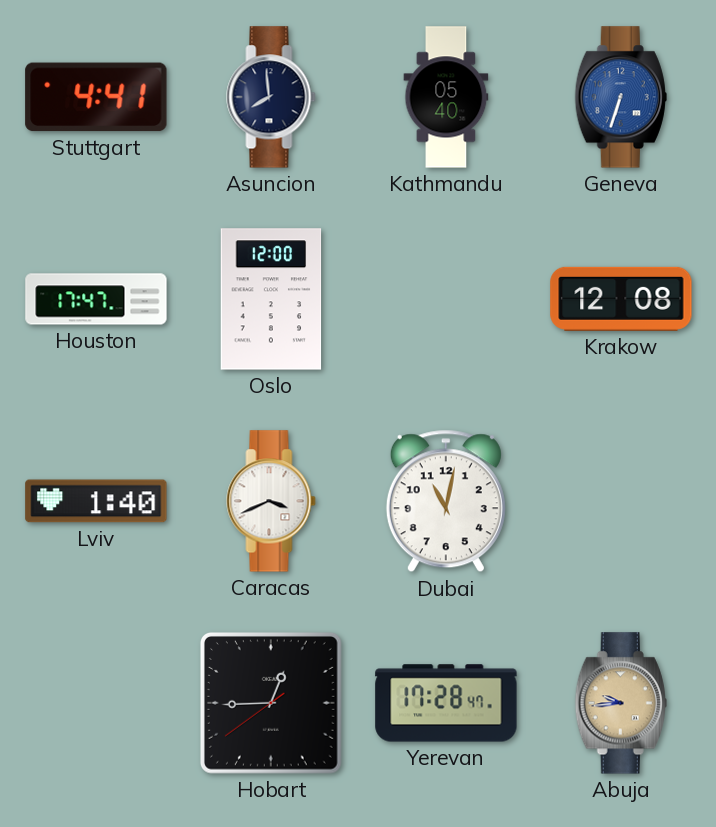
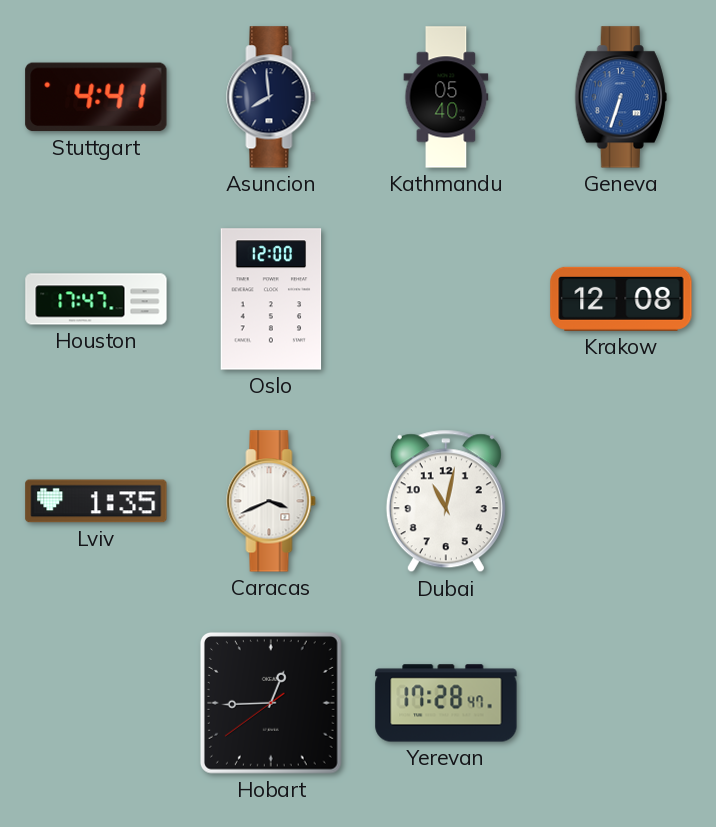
Lviv: 1:40 -> 1:35
Abuja: 9:44 -> none
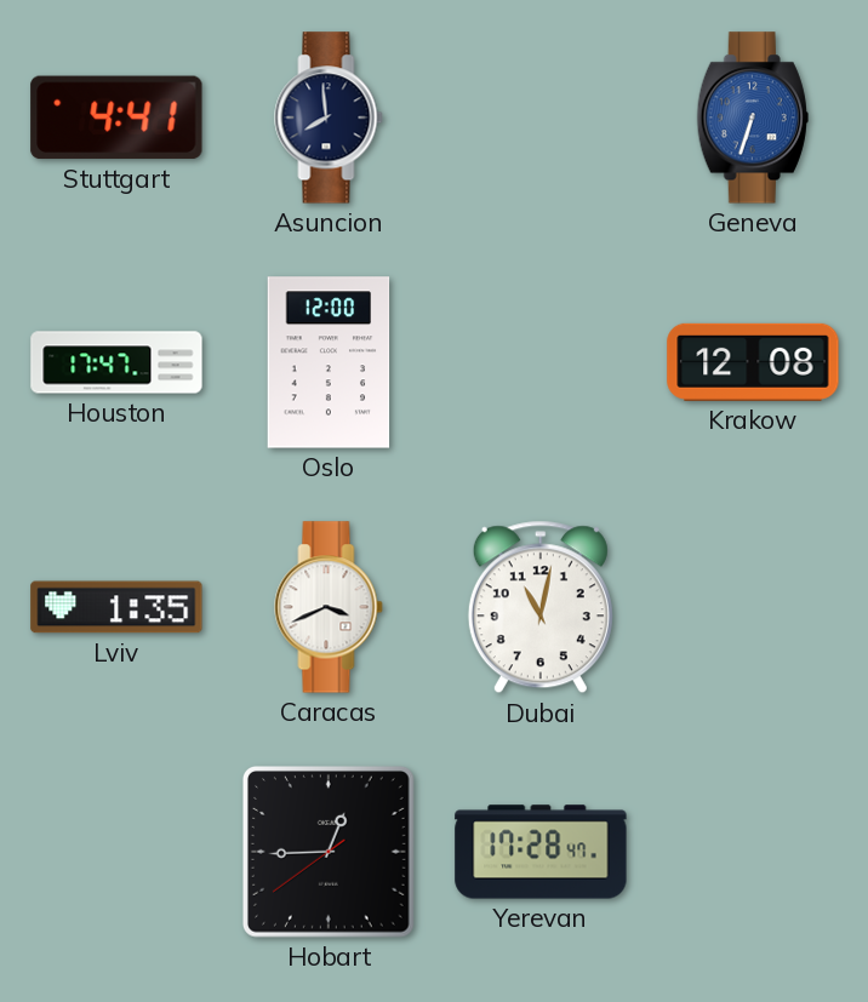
Kathmandu: 05:40 -> none
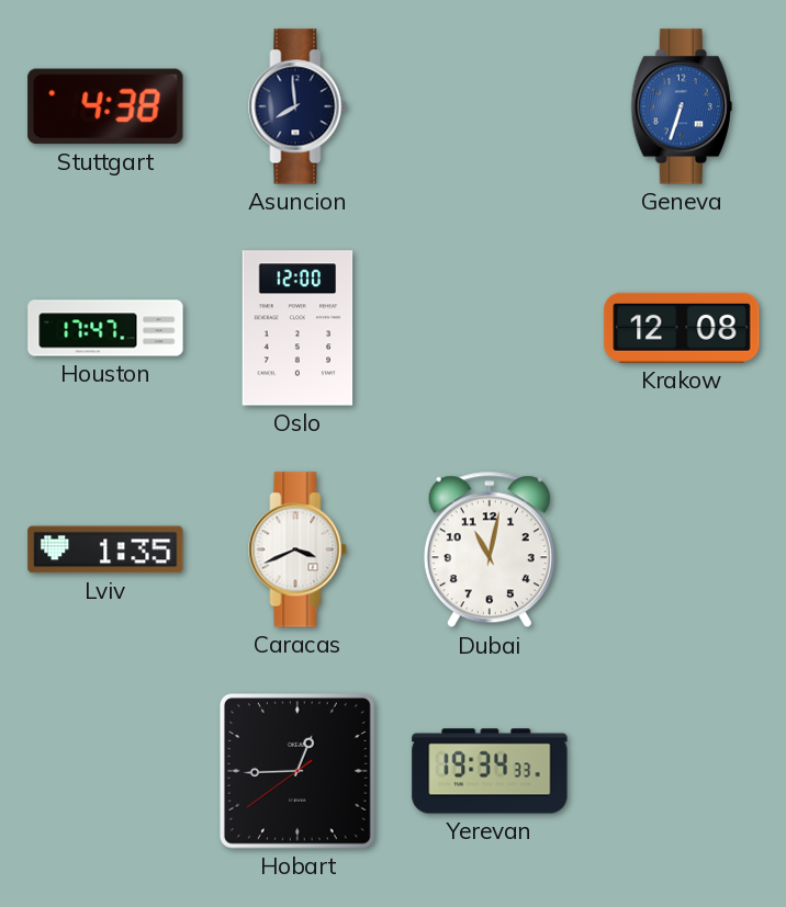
Stuttgart: 4:41 -> 4:38
Yerevan: 17:28 -> 19:34
